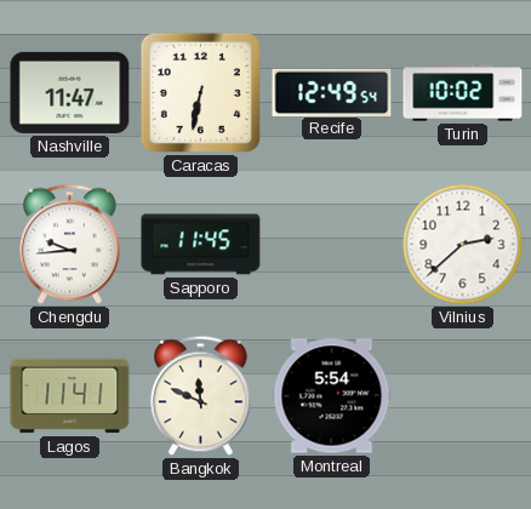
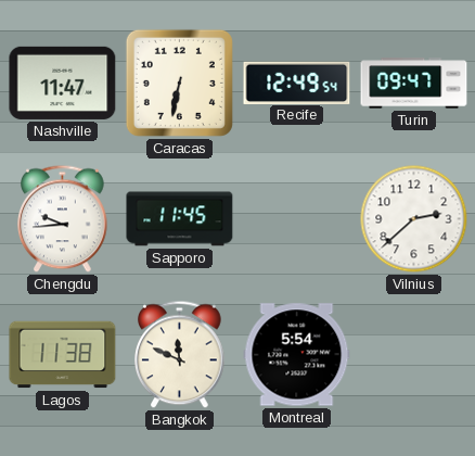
Turin: 10:02 -> 09:47
Lagos: 11:41 -> 11:38
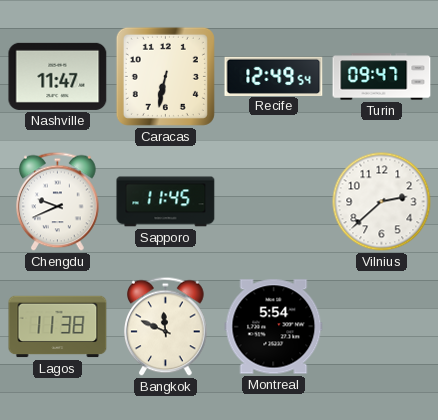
Chengdu: 9:44 -> 9:41
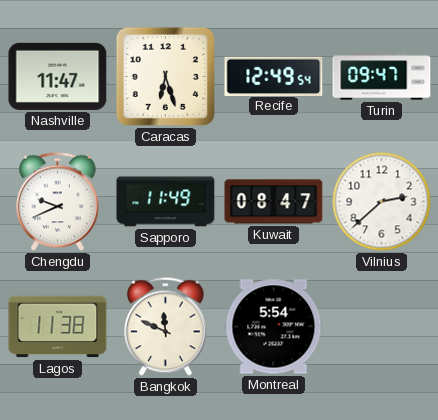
Caracas: 6:32 -> 6:27
Sapporo: 11:45 -> 11:49
Kuwait: none -> 08:47
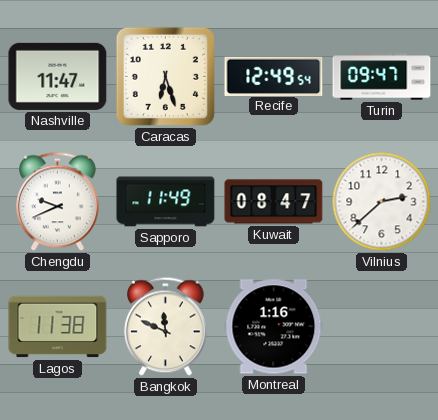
Montreal: 5:54 -> 1:16
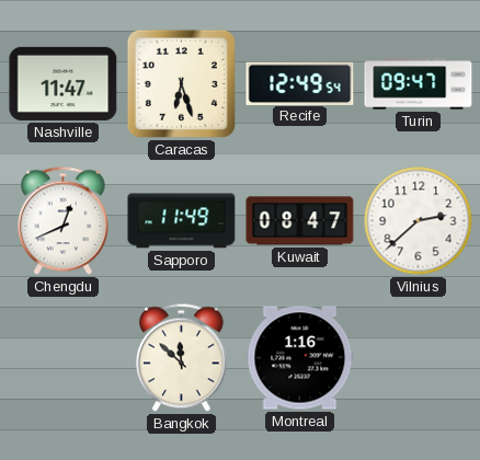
Chengdu: 9:41 -> 12:41
Lagos: 11:38 -> none
Bangkok: 11:49 -> 11:52
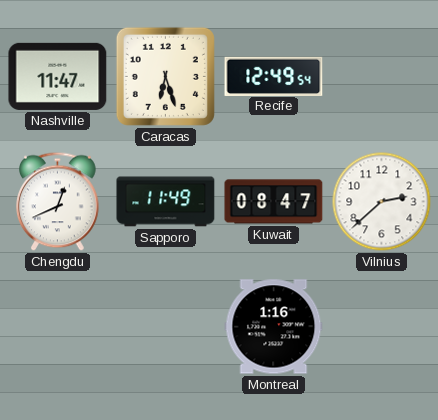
Turin: 09:47 -> none
Bangkok: 11:52 -> none
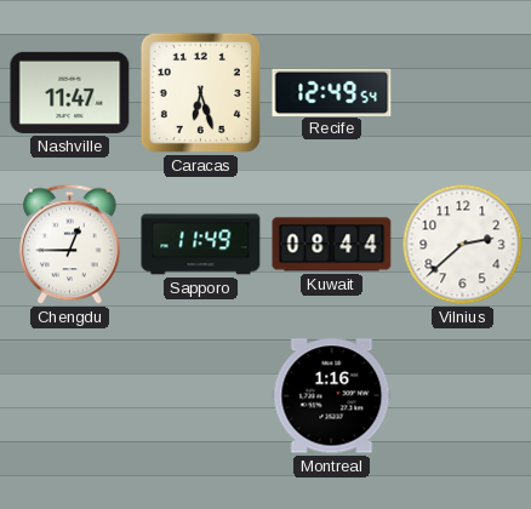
Chengdu: 12:41 -> 12:45
Kuwait: 08:47 -> 08:44
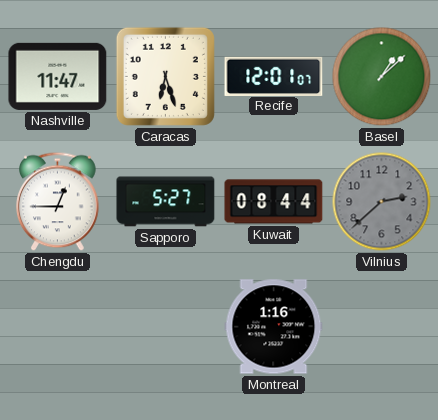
Recife: 12:49 -> 12:01
Basel: none -> 1:08
Sapporo: 11:49 -> 5:27
Vilnius dial: white -> grey
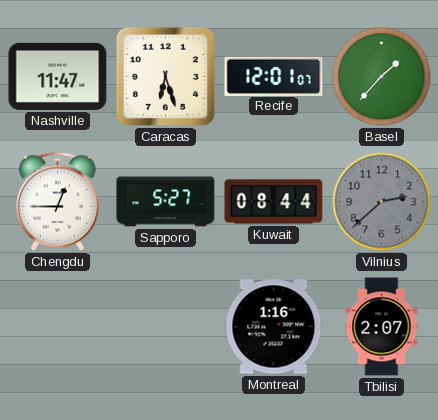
Basel: 1:08 -> 1:37
Tbilisi: none -> 2:07
